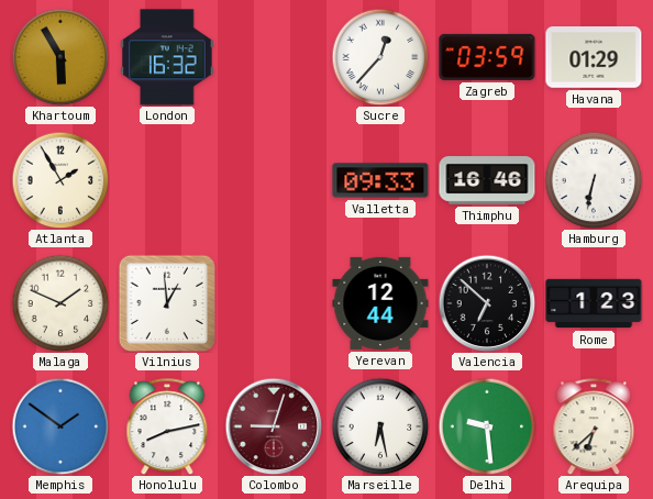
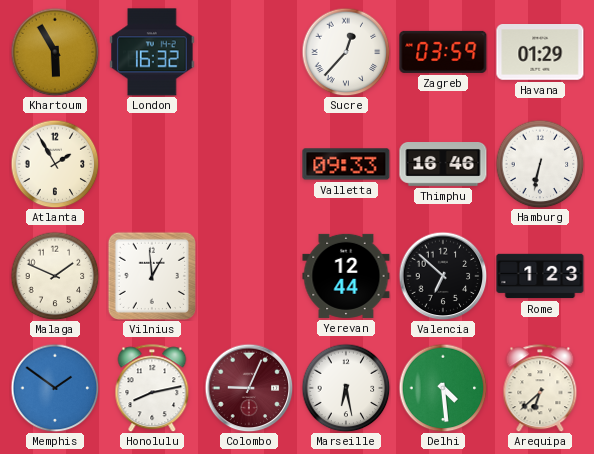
Colombo: 9:03 -> 9:04
Delhi: 9:29 -> 4:29
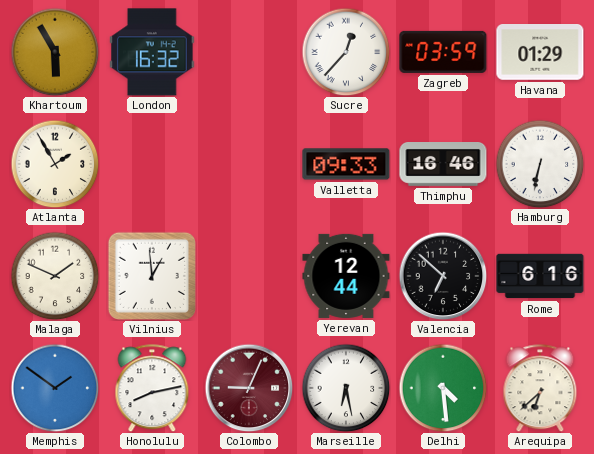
Rome: 1:23 -> 6:16
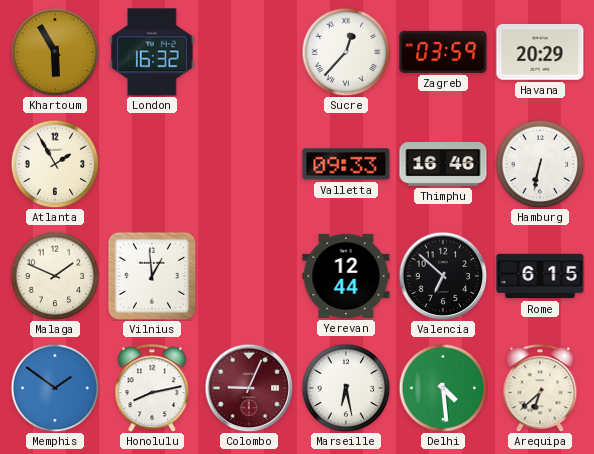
Havana: 01:29 -> 20:29
Rome: 6:16 -> 6:15
